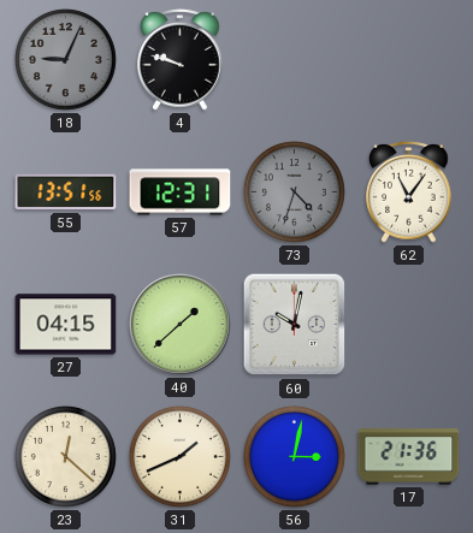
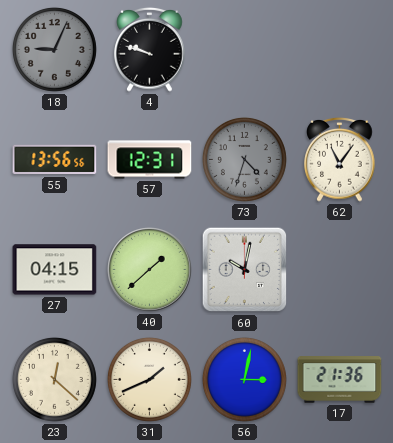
55: 13:51 -> 13:56
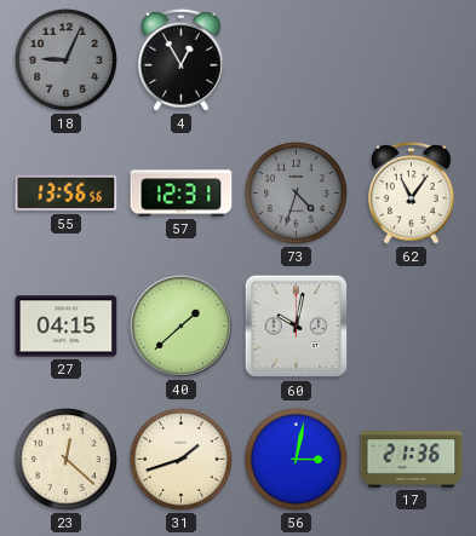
4: 9:48 -> 12:55
31: 1:41 -> 1:42
